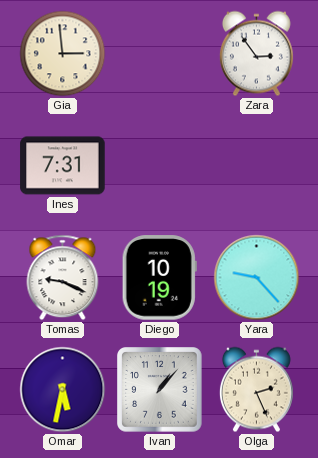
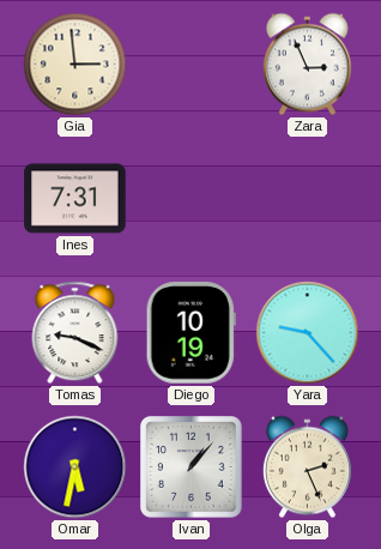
Zara: 2:54 -> 2:56
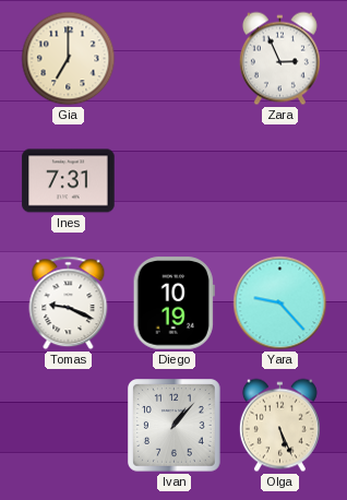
Gia: 2:59 -> 7:00
Omar: 5:32 -> none
Olga: 2:26 -> 5:26
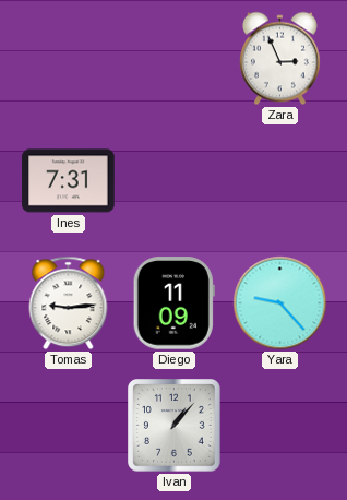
Gia: 7:00 -> none
Tomas: 9:19 -> 9:14
Diego: 10:19 -> 11:09
Olga: 5:26 -> none
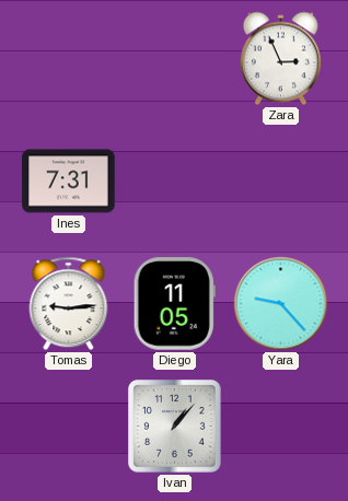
Diego: 11:09 -> 11:05
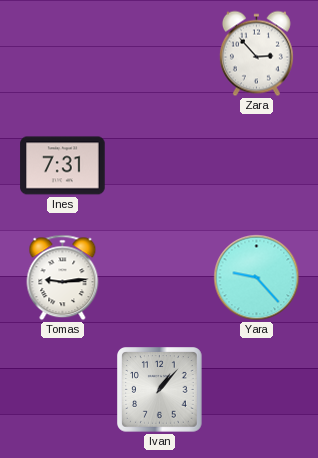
Zara: 2:56 -> 2:53
Diego: 11:05 -> none
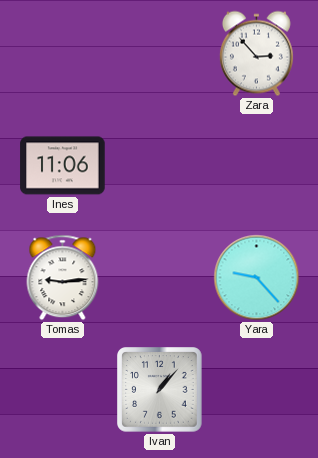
Ines: 7:31 -> 11:06
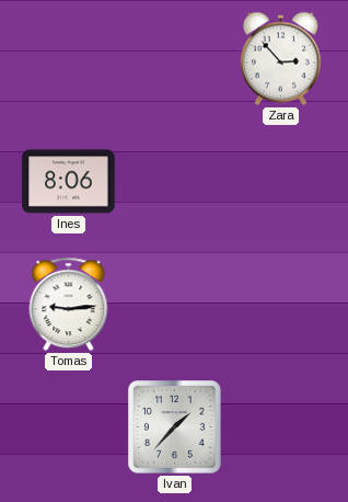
Ines: 11:06 -> 8:06
Yara: 9:23 -> none
Ivan: 1:07 -> 1:37
